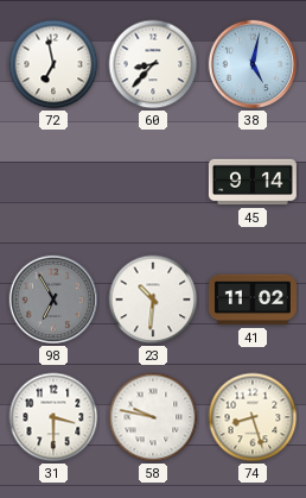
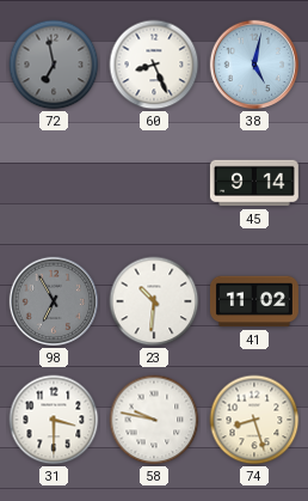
72 dial: white -> grey
60: 8:37 -> 8:26
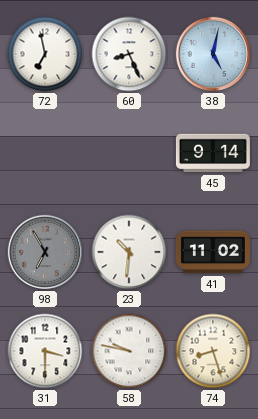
72 dial: grey -> white
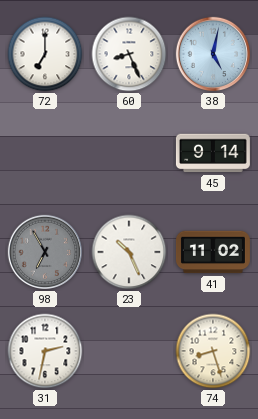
72: 6:58 -> 7:00
23: 10:31 -> 10:26
31: 3:30 -> 2:32
58: 9:47 -> none
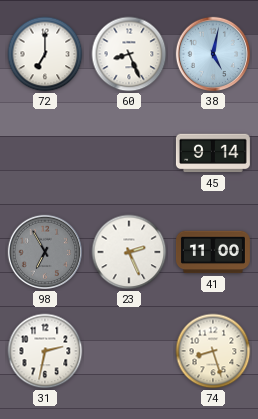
23: 10:26 -> 2:26
41: 11:02 -> 11:00
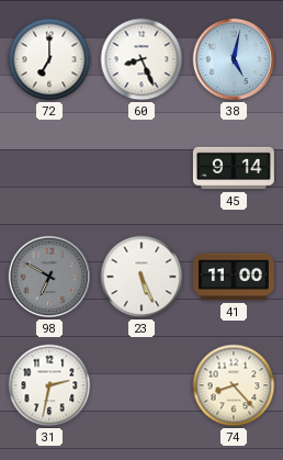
98: 6:55 -> 6:50
23: 2:26 -> 5:26
74: 8:27 -> 8:23
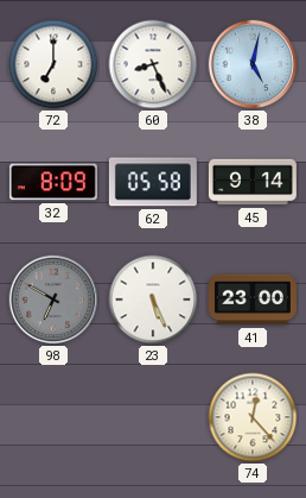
32: none -> 8:09
62: none -> 05:58
41: 11:00 -> 23:00
31: 2:32 -> none
74: 8:23 -> 12:23
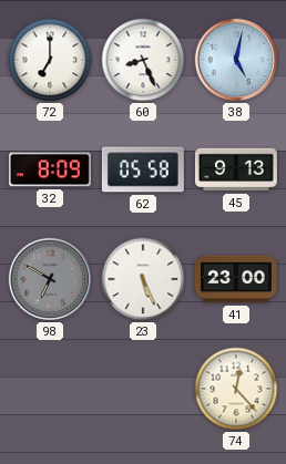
45: 9:14 -> 9:13
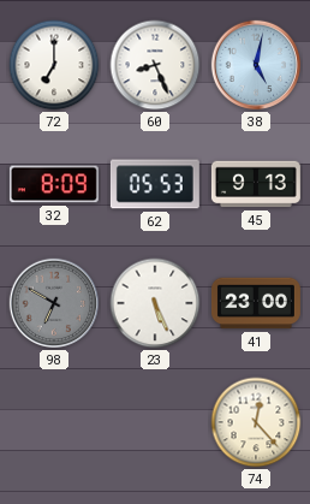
62: 05:58 -> 05:53
